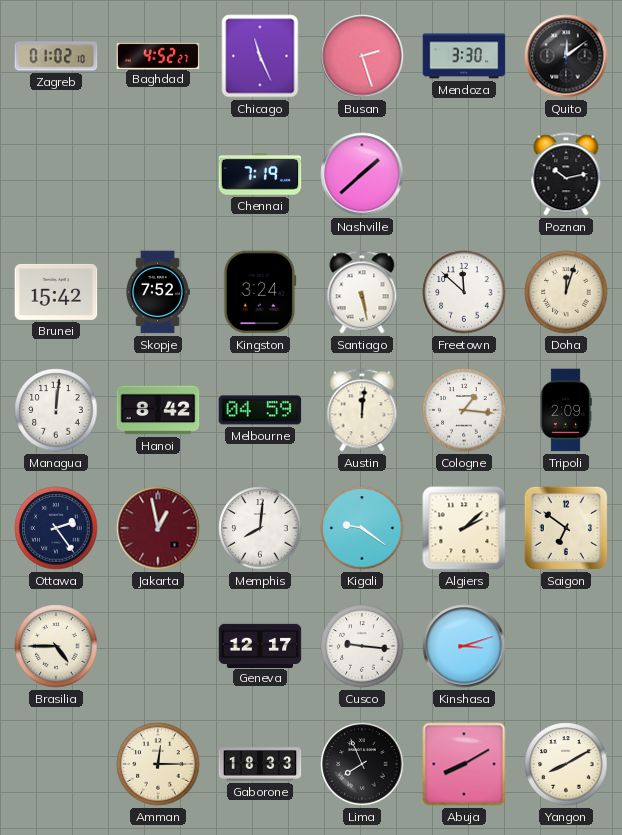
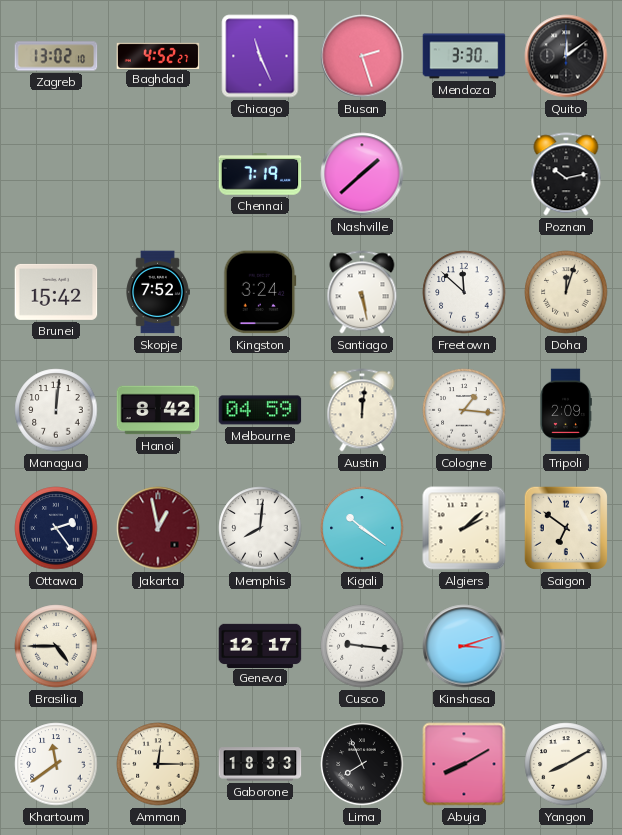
Zagreb: 01:02 -> 13:02
Kigali: 9:21 -> 10:21
Khartoum: none -> 11:39
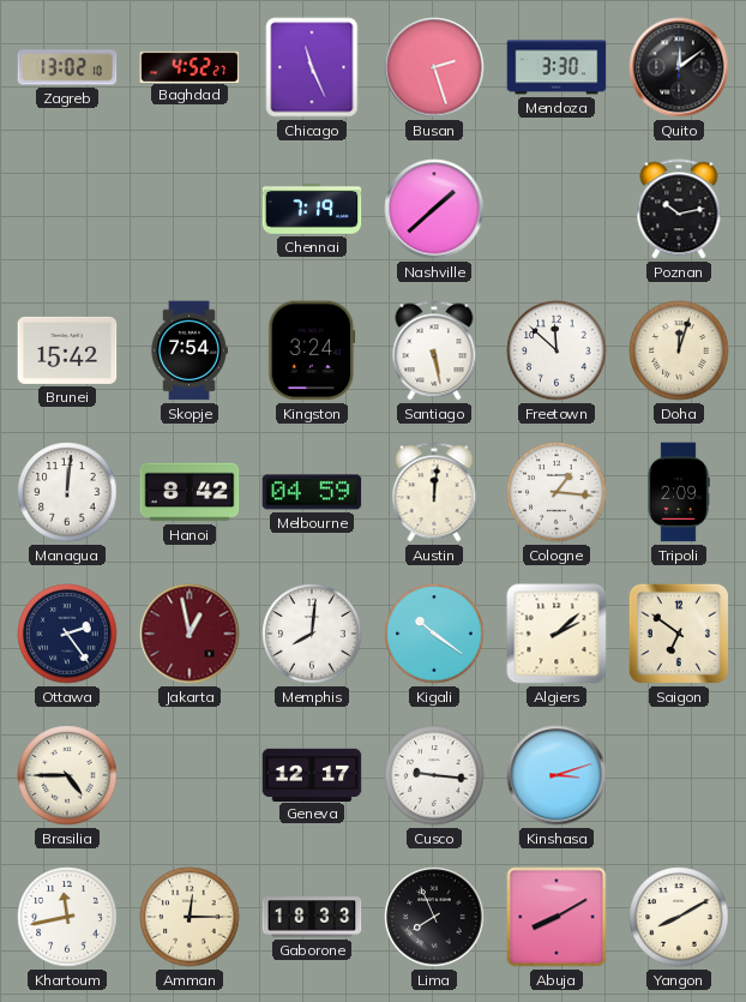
Skopje: 7:52 -> 7:54
Khartoum: 11:39 -> 11:43
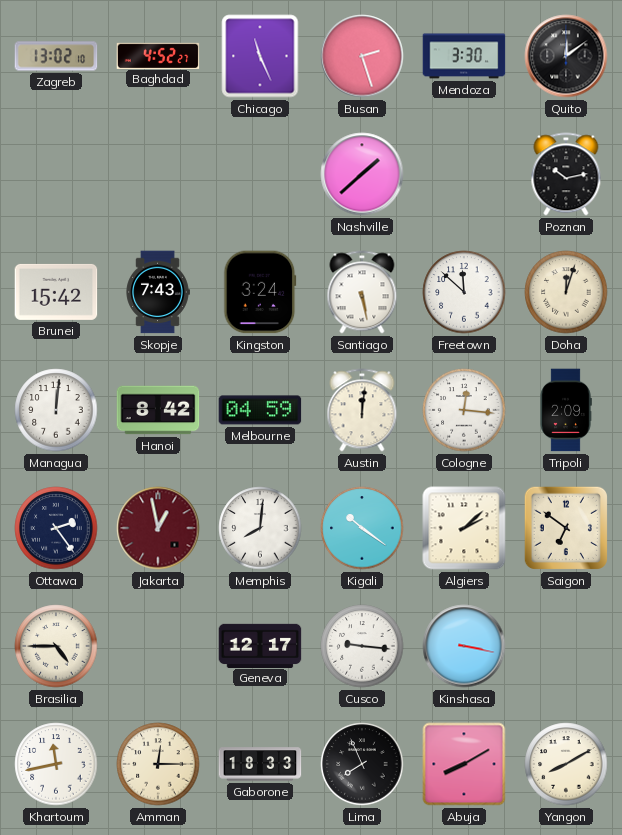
Chennai: 7:19 -> none
Skopje: 7:54 -> 7:43
Cologne: 1:16 -> 12:16
Kinshasa: 3:12 -> 3:17
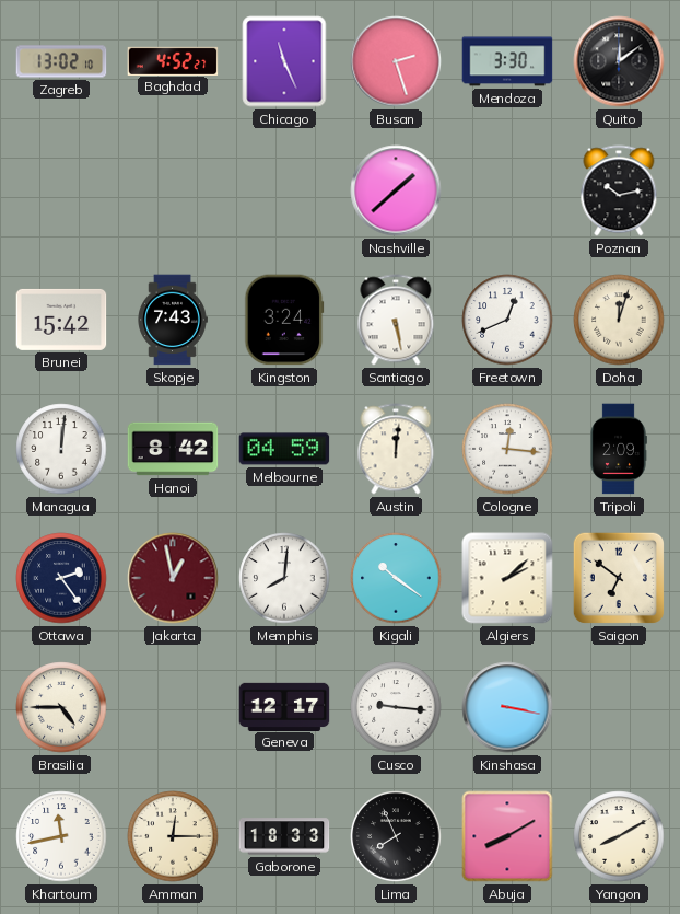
Freetown: 11:52 -> 12:41
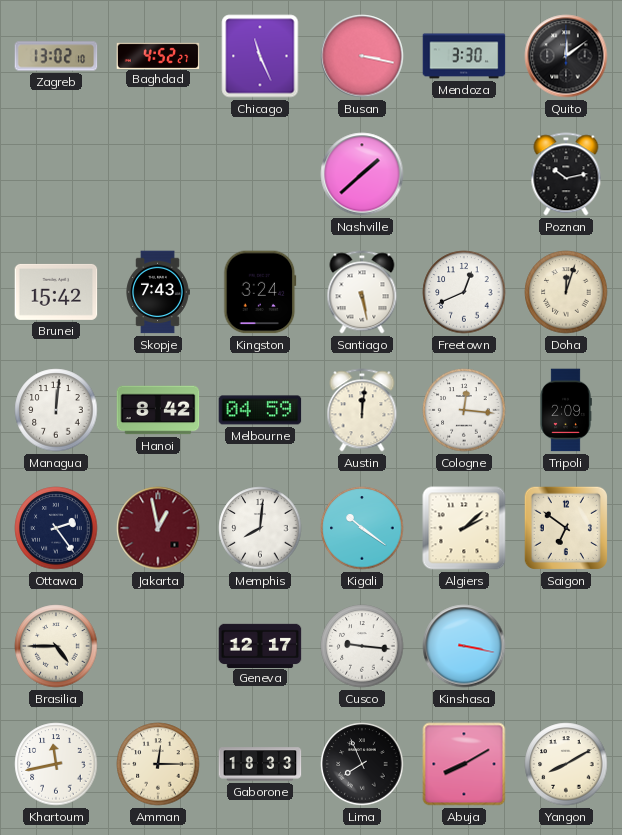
Busan: 2:27 -> 3:17
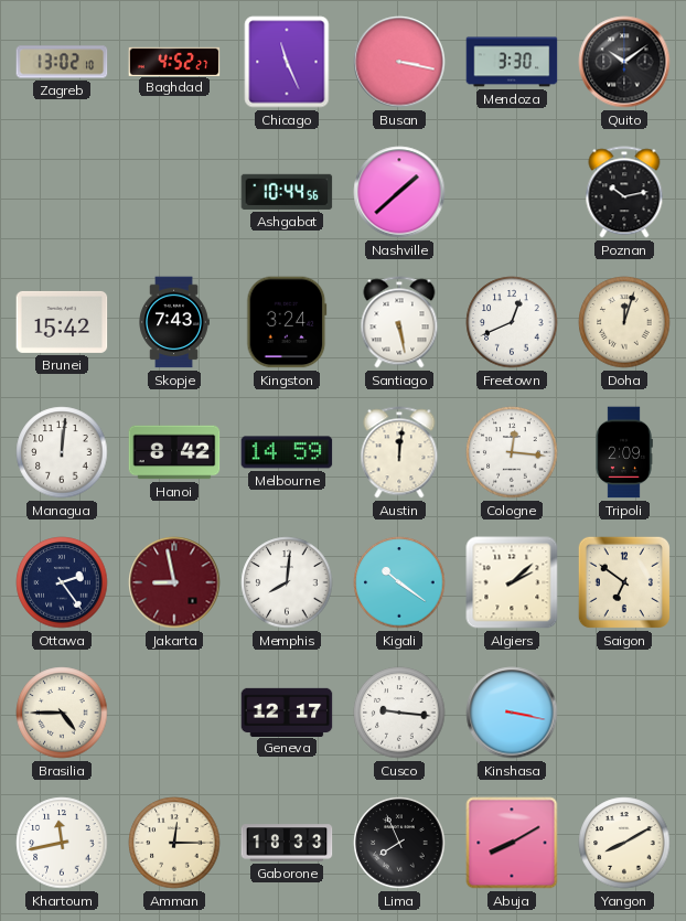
Quito: 12:09 -> 10:09
Ashgabat: none -> 10:44
Melbourne: 04:59 -> 14:59
Jakarta: 12:58 -> 8:58
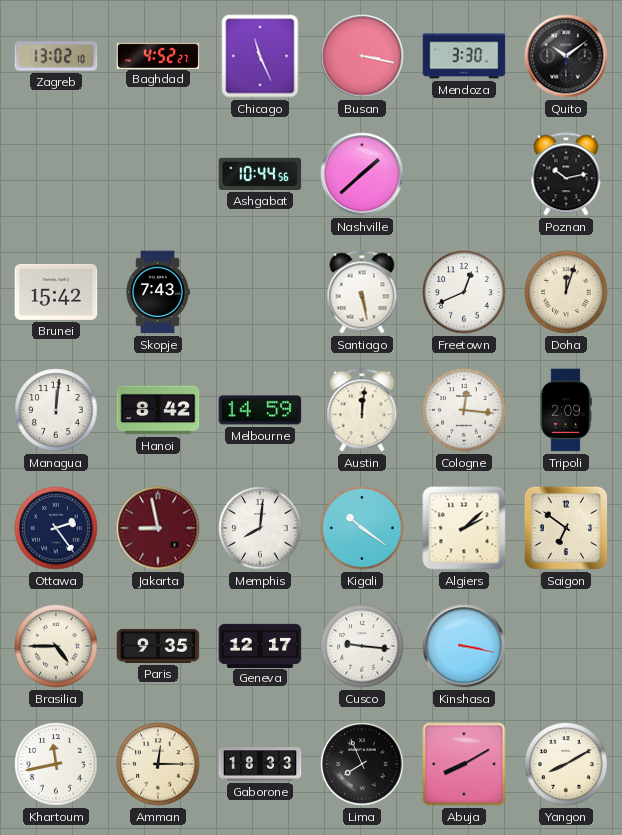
Kingston: 3:24 -> none
Paris: none -> 9:35
